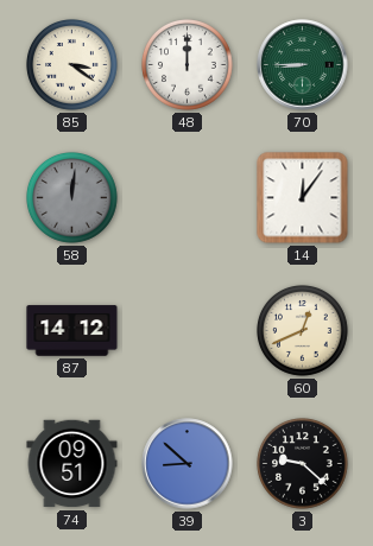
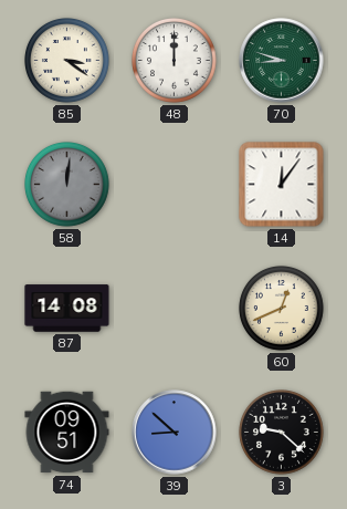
70: 8:45 -> 8:48
87: 14:12 -> 14:08
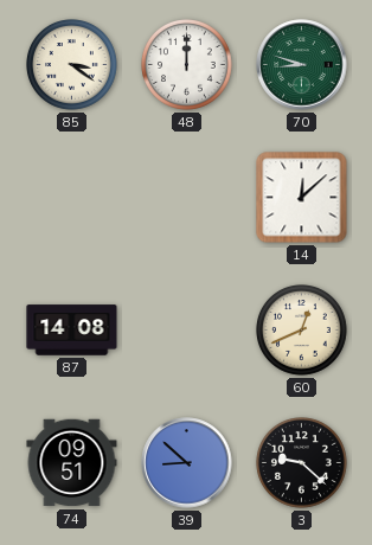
58: 12:01 -> none
14: 12:06 -> 12:08
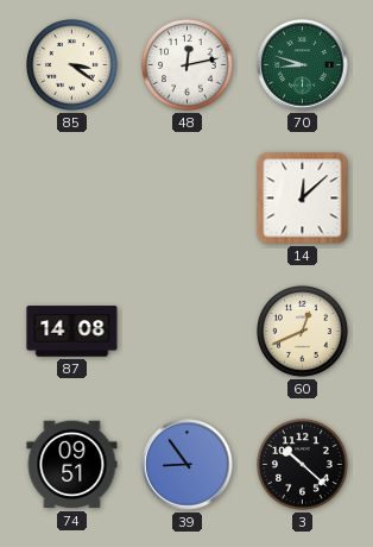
48: 12:00 -> 12:13
39: 8:52 -> 8:54
3: 9:22 -> 10:22
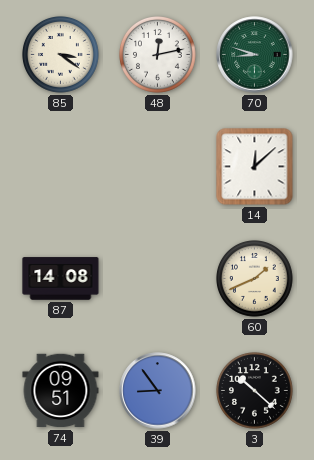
60: 12:41 -> 1:41
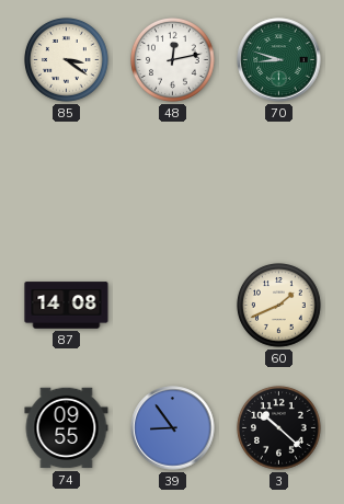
14: 12:08 -> none
74: 09:51 -> 09:55
